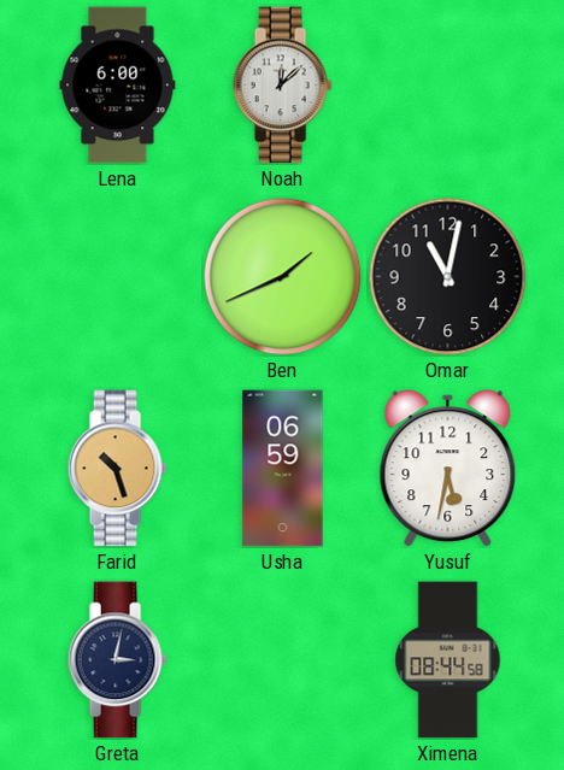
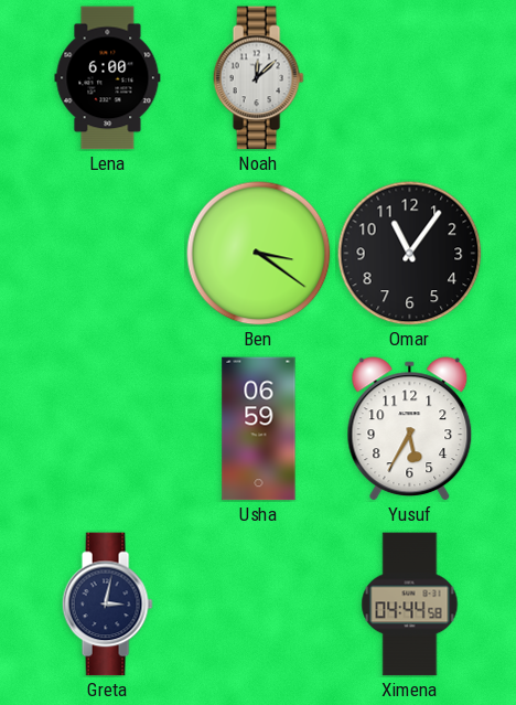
Ben: 1:41 -> 3:21
Omar: 11:02 -> 11:06
Farid: 10:27 -> none
Yusuf: 5:32 -> 5:35
Ximena: 08:44 -> 04:44
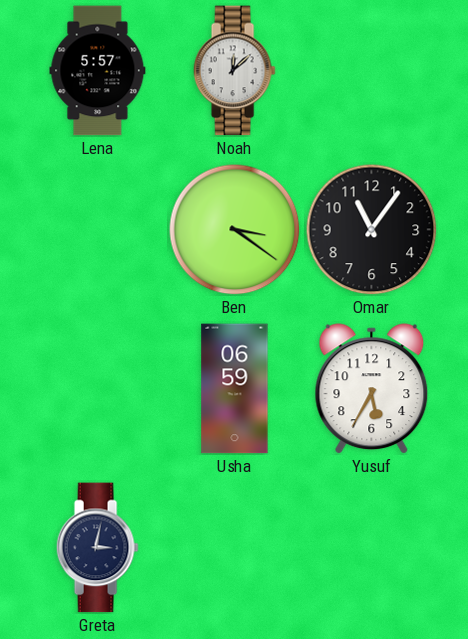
Lena: 6:00 -> 5:57
Ximena: 04:44 -> none
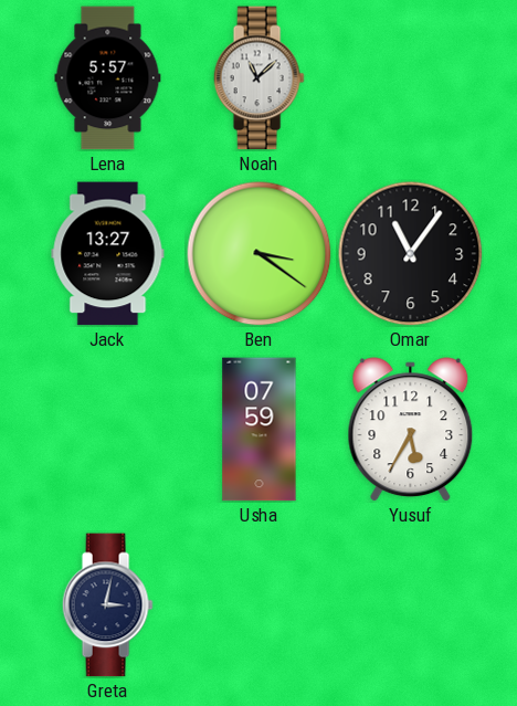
Noah: 12:08 -> 11:08
Jack: none -> 13:27
Usha: 06:59 -> 07:59
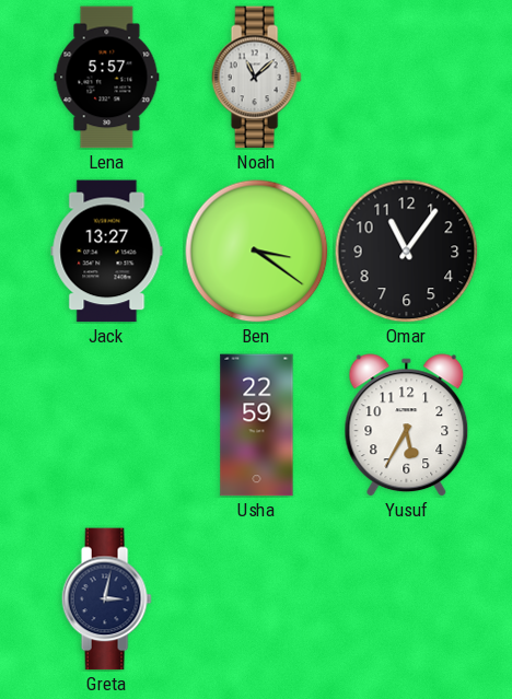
Usha: 07:59 -> 22:59
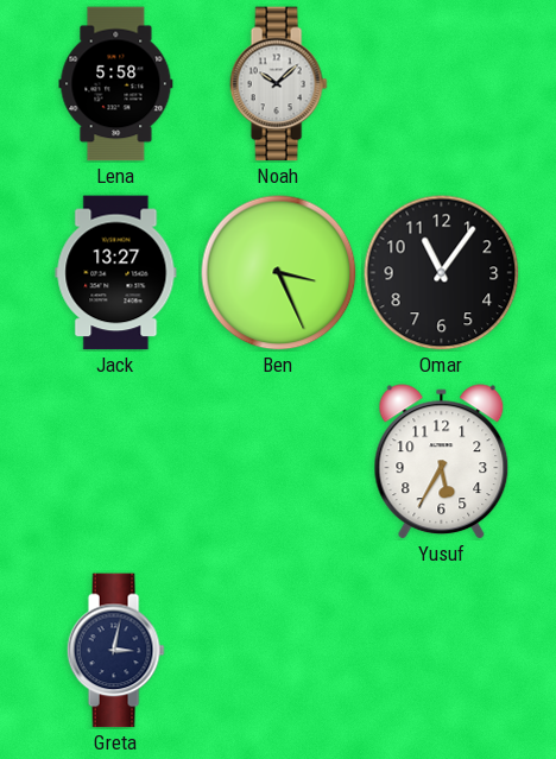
Lena: 5:57 -> 5:58
Noah: 11:08 -> 10:08
Ben: 3:21 -> 3:26
Usha: 22:59 -> none
